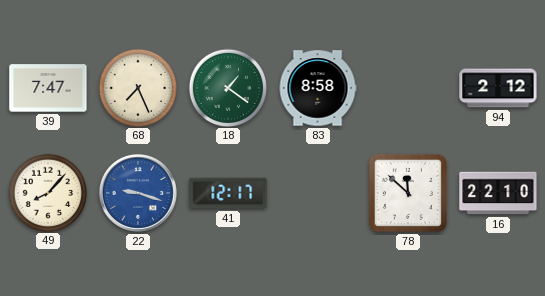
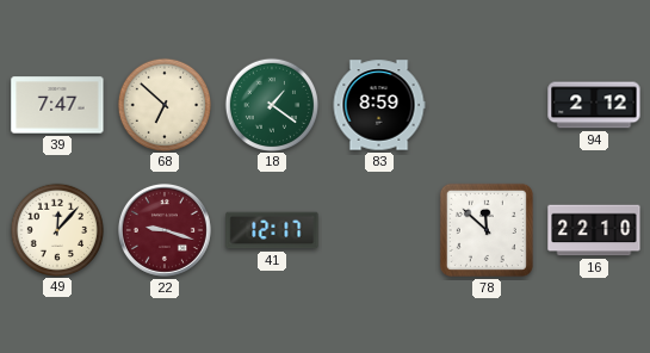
68: 7:26 -> 6:52
83: 8:58 -> 8:59
49: 8:07 -> 12:07
22 dial: blue -> burgundy
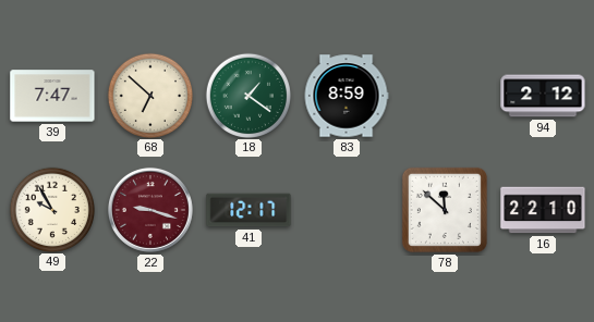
49: 12:07 -> 9:55
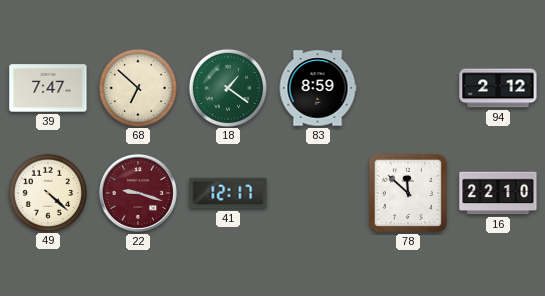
49: 9:55 -> 4:22
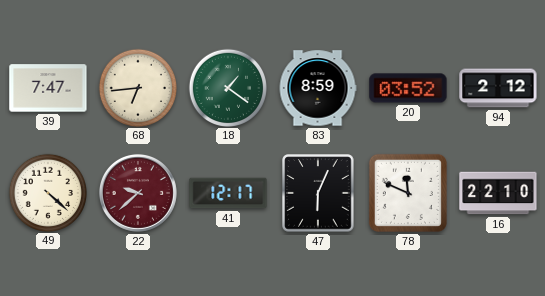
68: 6:52 -> 6:44
20: none -> 03:52
22: 9:18 -> 9:38
47: none -> 6:04
78: 11:52 -> 11:49
